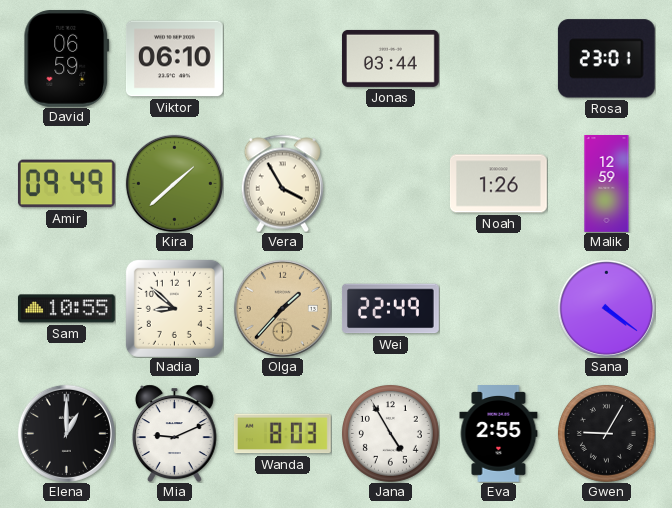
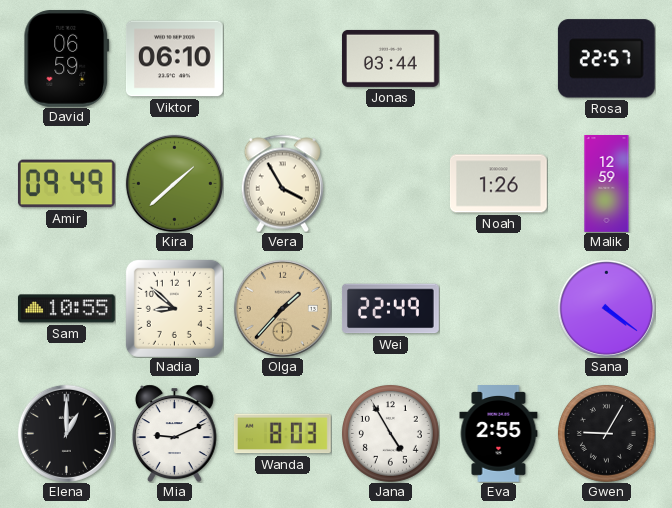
Rosa: 23:01 -> 22:57
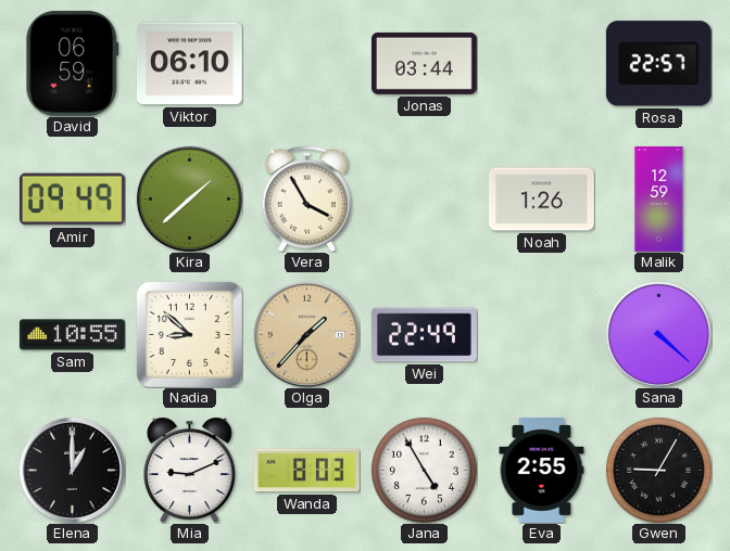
Sana: 4:21 -> 4:22
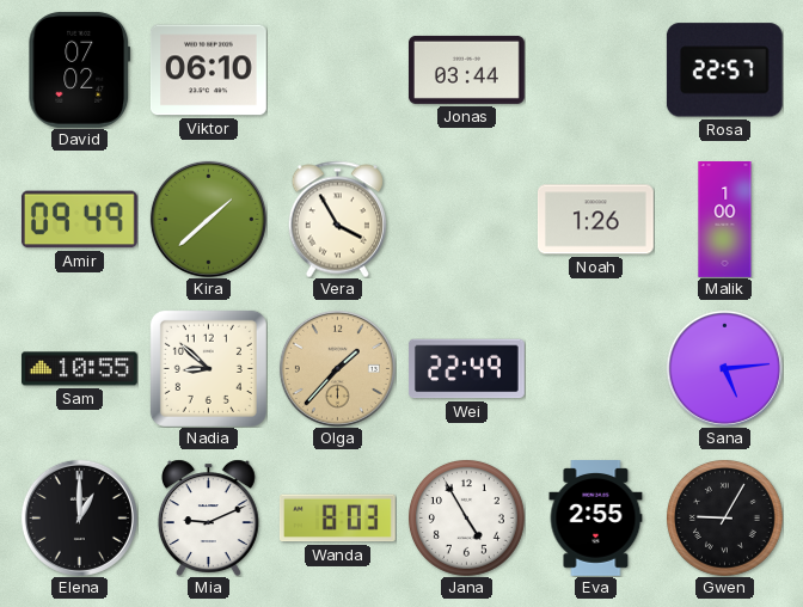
David: 06:59 -> 07:02
Malik: 12:59 -> 1:00
Sana: 4:22 -> 5:14
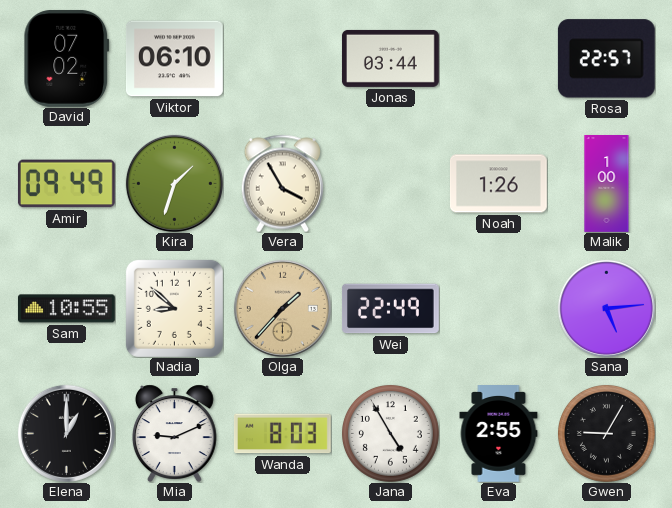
Kira: 1:38 -> 1:33
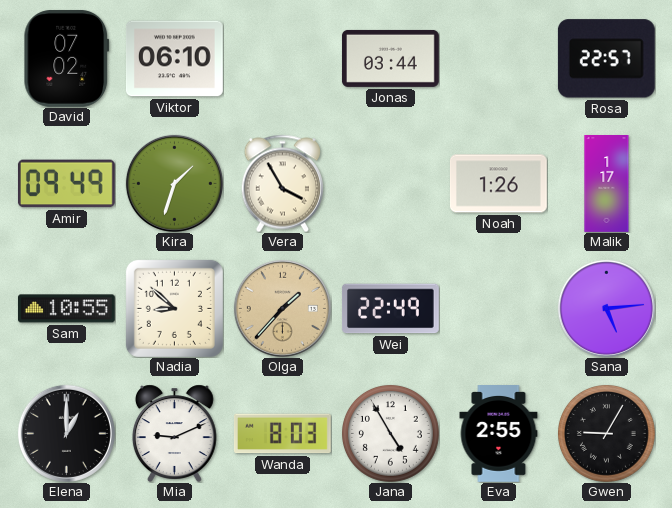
Malik: 1:00 -> 1:17
